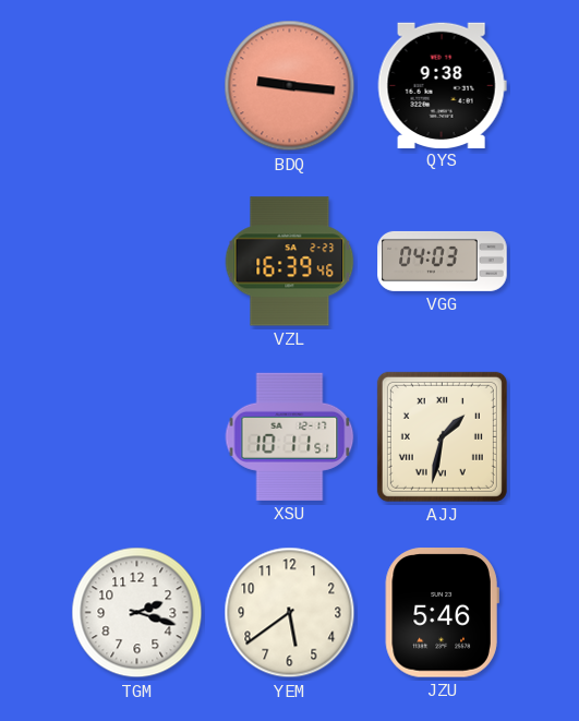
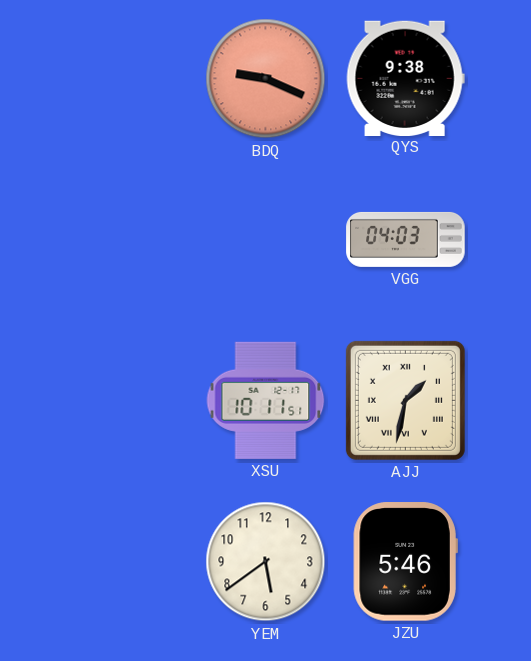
BDQ: 9:16 -> 9:19
VZL: 16:39 -> none
TGM: 2:18 -> none
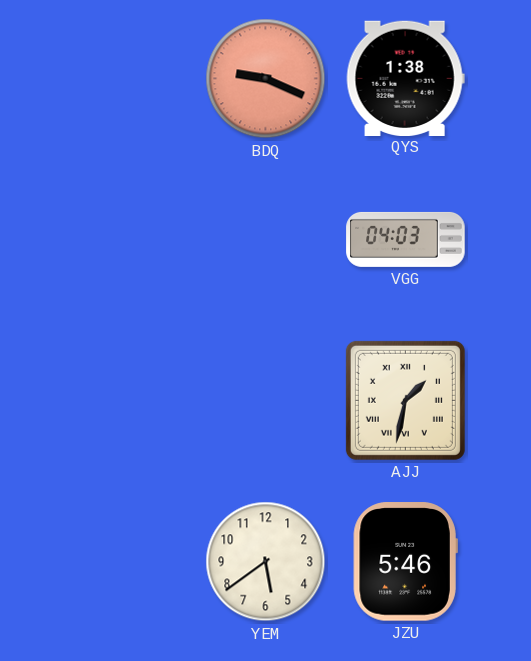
QYS: 9:38 -> 1:38
XSU: 10:11 -> none
